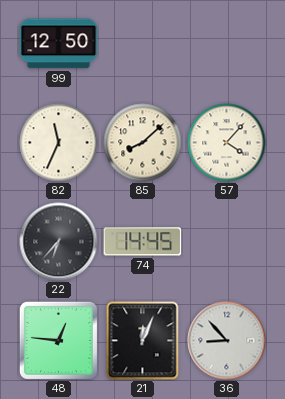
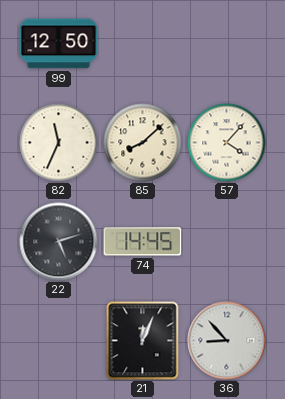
22: 6:37 -> 5:12
48: 12:46 -> none
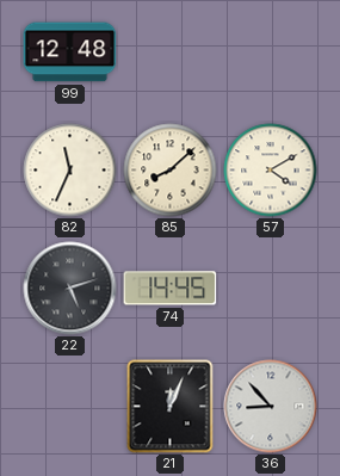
99: 12:50 -> 12:48
57: 4:07 -> 4:10
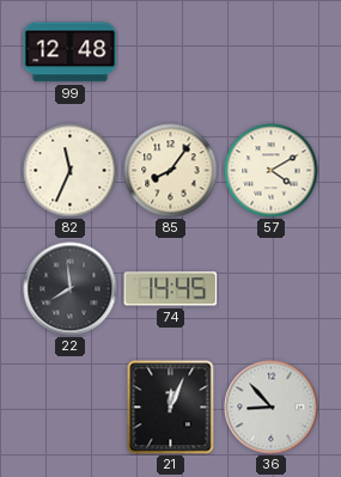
85: 8:08 -> 8:06
22: 5:12 -> 7:59
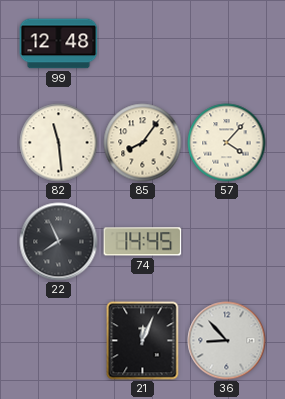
82: 11:34 -> 11:29
57: 4:10 -> 4:07
22: 7:59 -> 7:56
